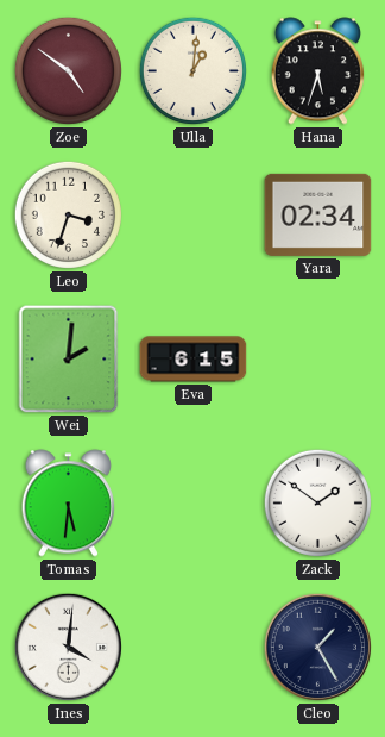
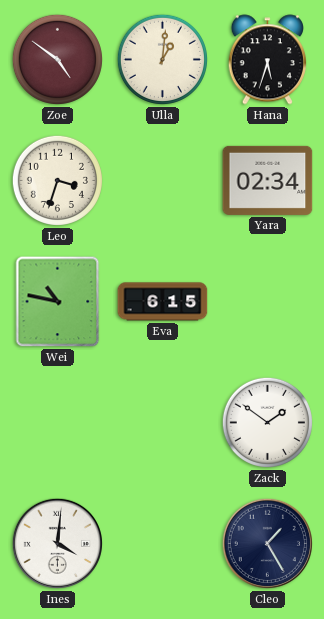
Wei: 2:01 -> 10:47
Tomas: 5:31 -> none
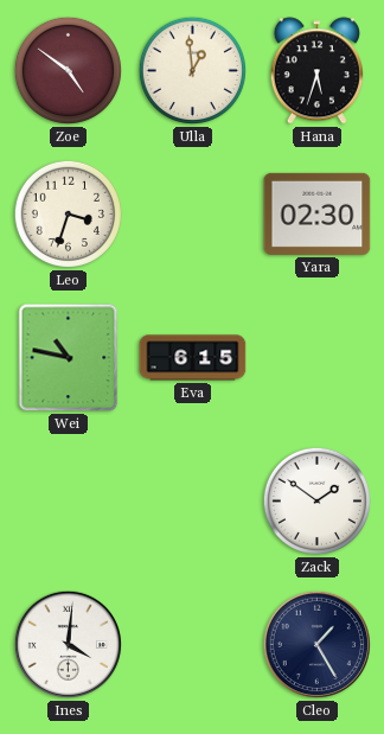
Ulla: 1:01 -> 12:59
Yara: 02:34 -> 02:30
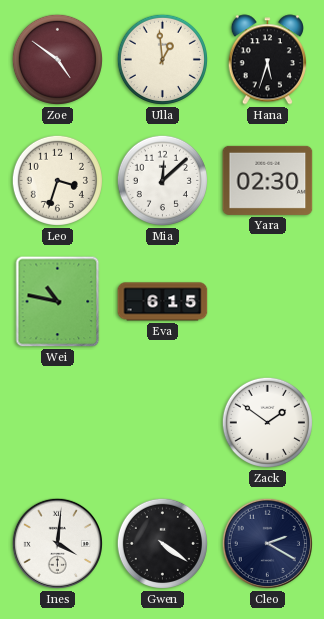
Mia: none -> 12:08
Gwen: none -> 4:21
Cleo: 1:25 -> 2:20
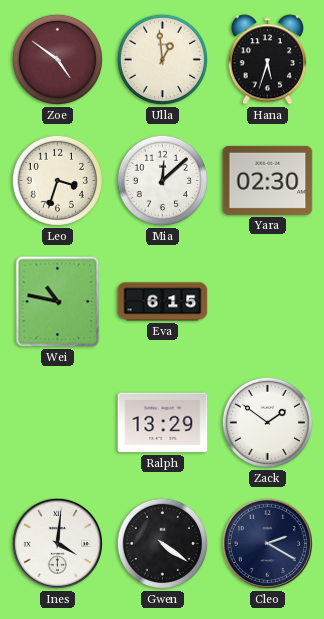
Ralph: none -> 13:29
